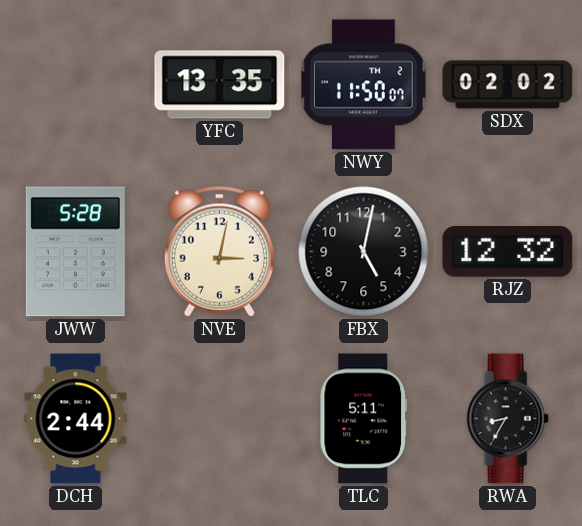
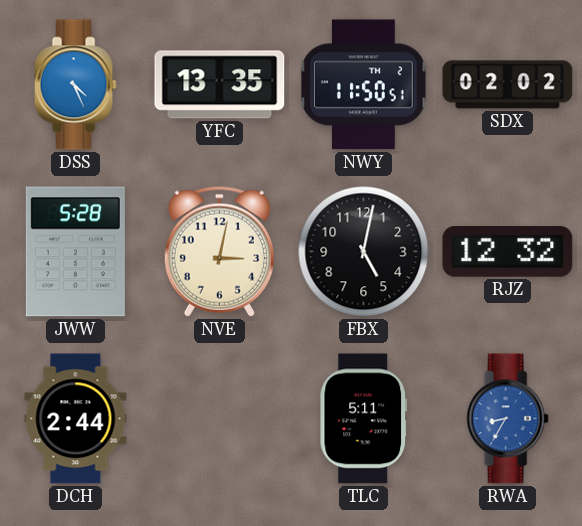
DSS: none -> 4:26
NWY: 11:50:07 -> 11:50:51
RWA dial: black -> blue
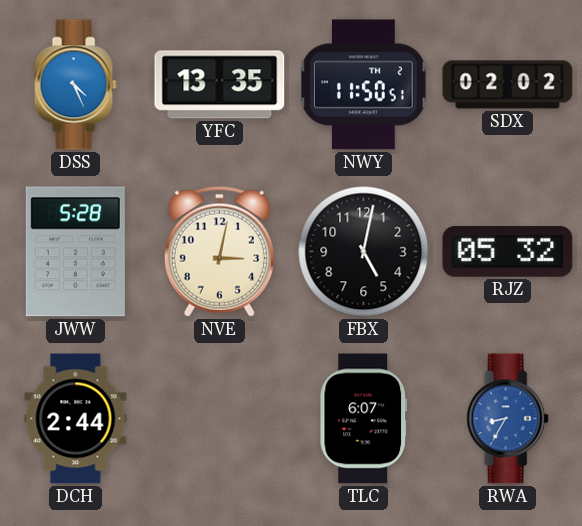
RJZ: 12:32 -> 05:32
TLC: 5:11 -> 6:07
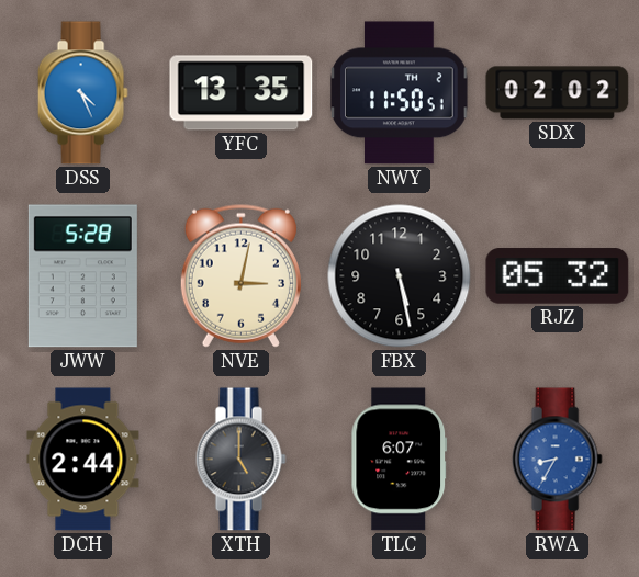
FBX: 5:02 -> 5:28
XTH: none -> 5:00
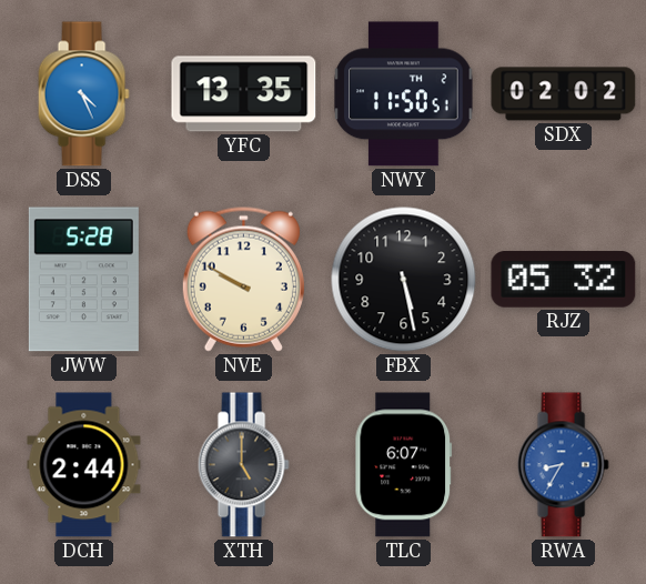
NVE: 3:02 -> 9:50
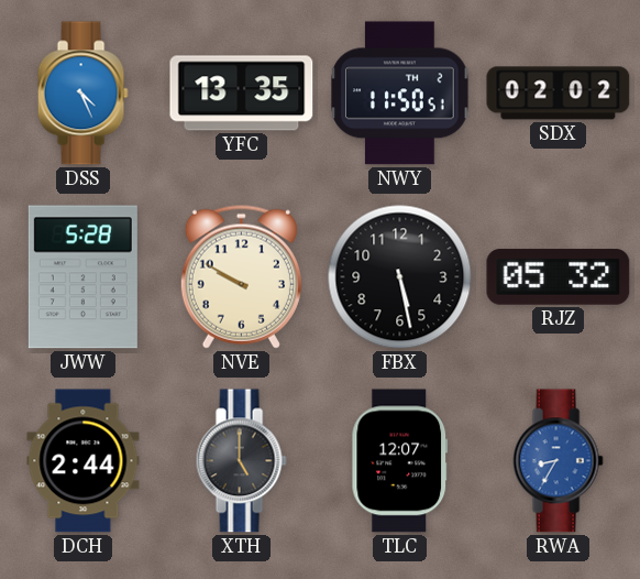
TLC: 6:07 -> 12:07
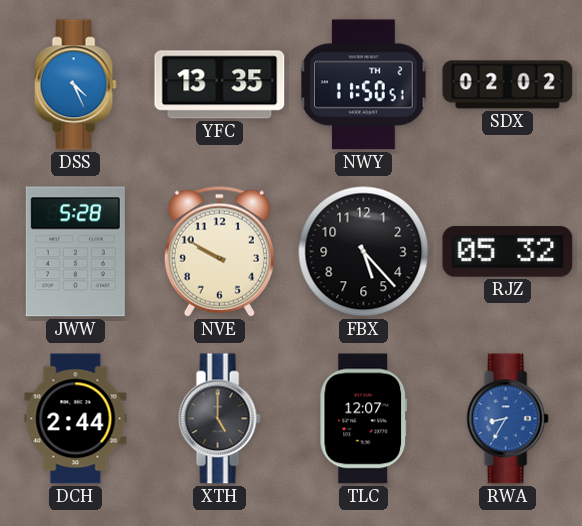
FBX: 5:28 -> 5:23
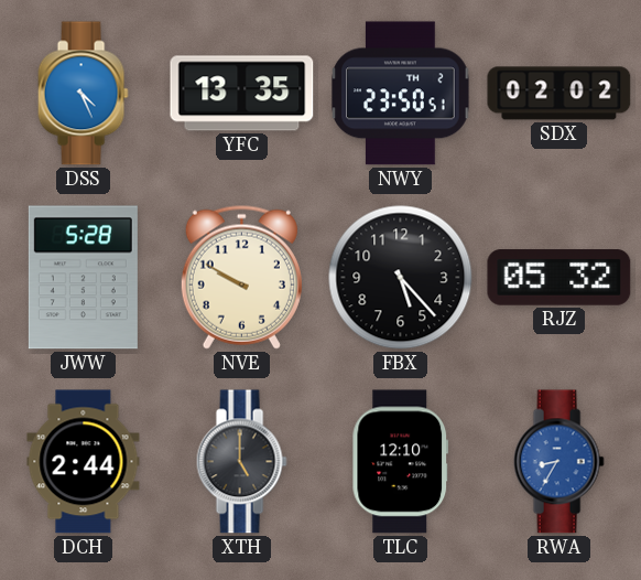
NWY: 11:50 -> 23:50
TLC: 12:07 -> 12:10
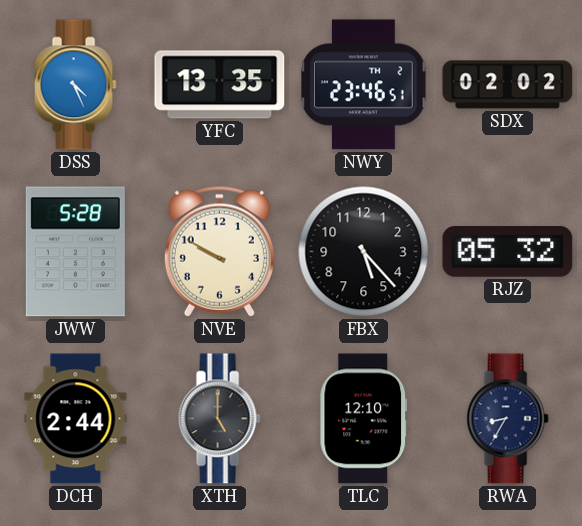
NWY: 23:50 -> 23:46
RWA dial: blue -> navy
